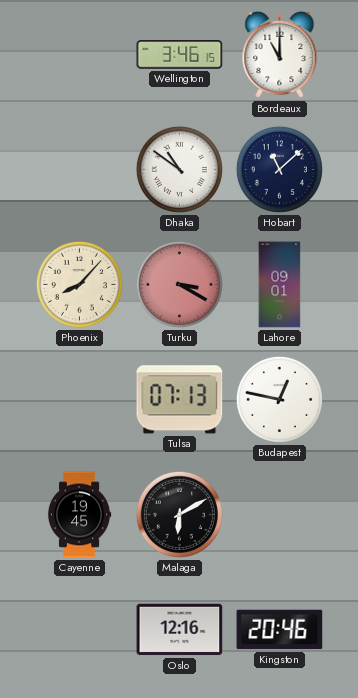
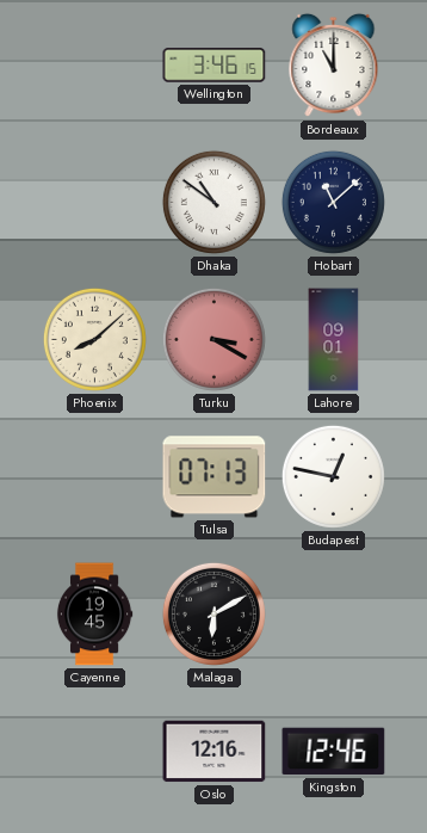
Phoenix: 8:07 -> 8:08
Kingston: 20:46 -> 12:46
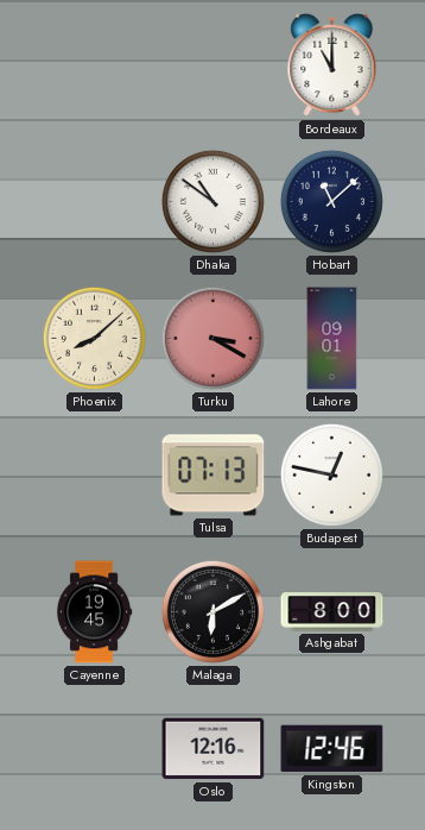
Wellington: 3:46 -> none
Ashgabat: none -> 8:00
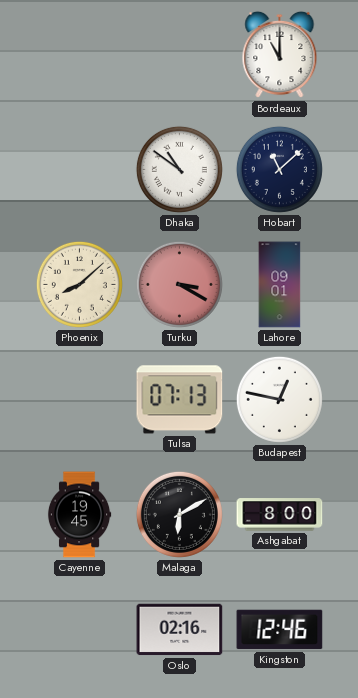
Oslo: 12:16 -> 02:16
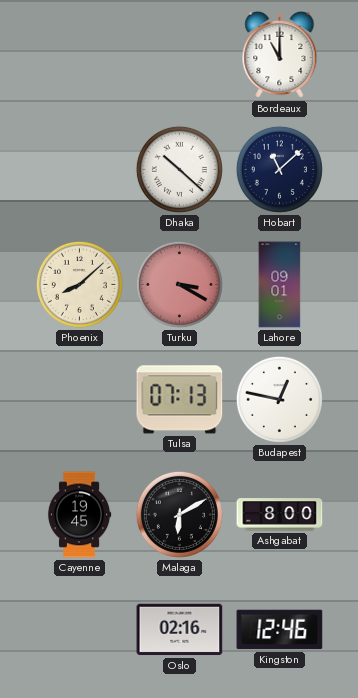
Dhaka: 10:51 -> 10:22
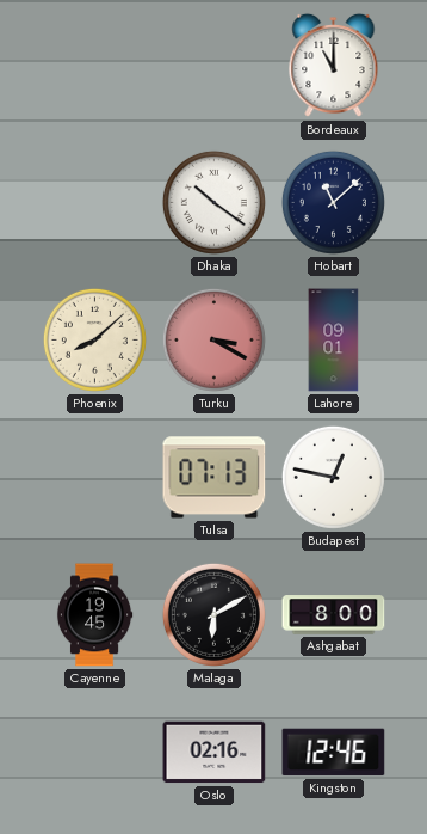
Dhaka: 10:22 -> 10:21
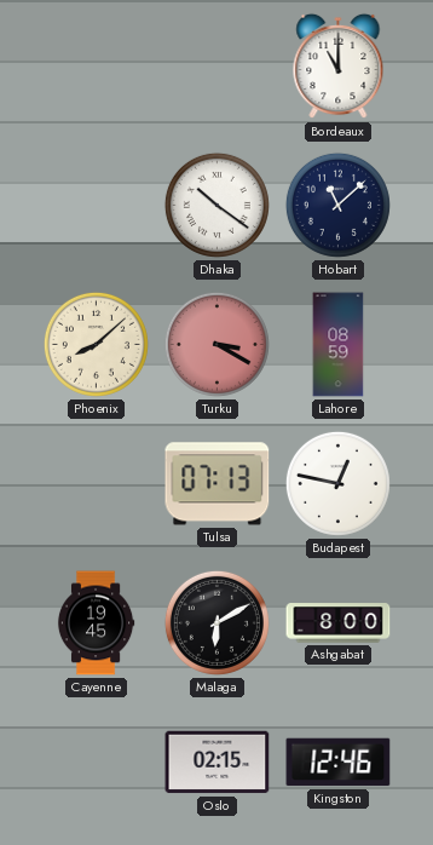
Lahore: 09:01 -> 08:59
Oslo: 02:16 -> 02:15
